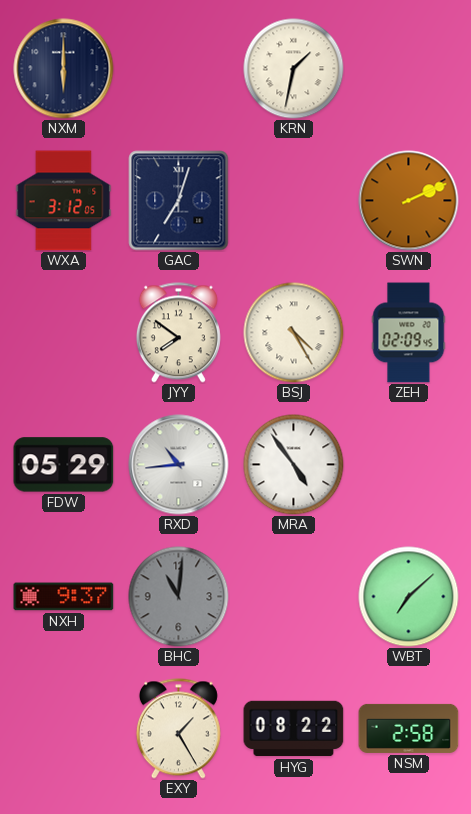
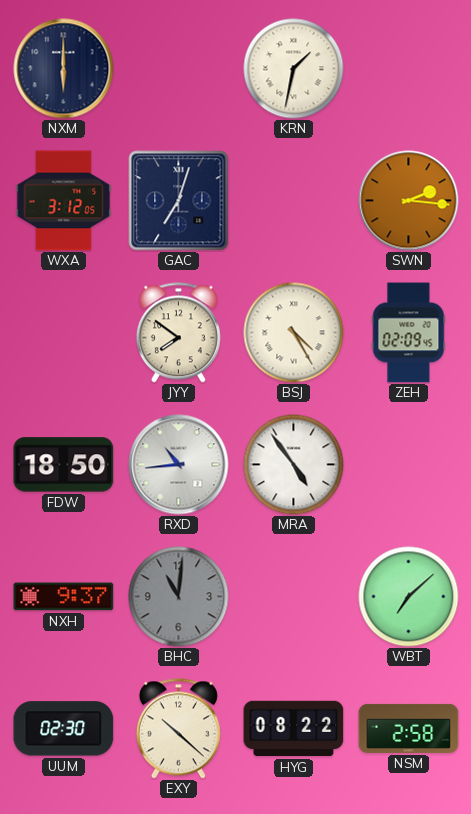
SWN: 2:11 -> 2:16
FDW: 05:29 -> 18:50
UUM: none -> 02:30
EXY: 1:25 -> 10:22
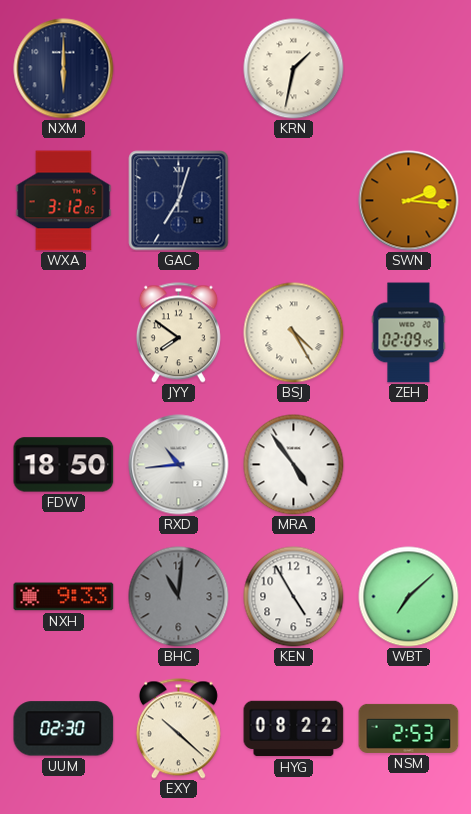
NXH: 9:37 -> 9:33
KEN: none -> 4:55
NSM: 2:58 -> 2:53
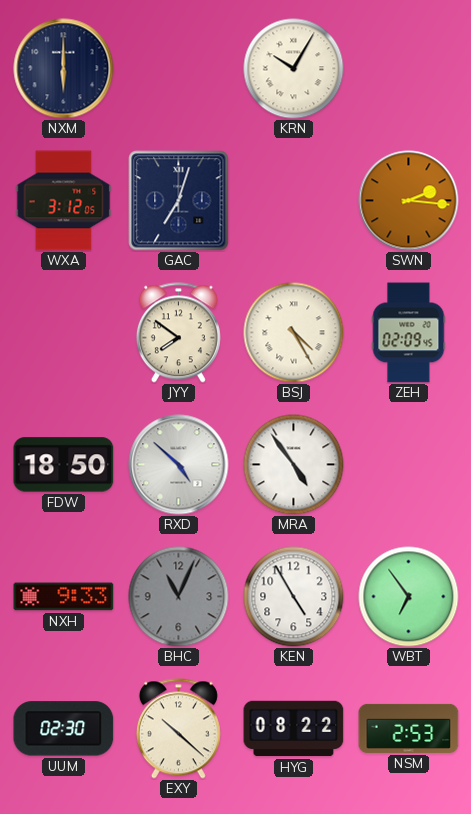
KRN: 1:32 -> 10:05
RXD: 10:44 -> 4:52
BHC: 11:01 -> 11:04
WBT: 7:08 -> 6:54
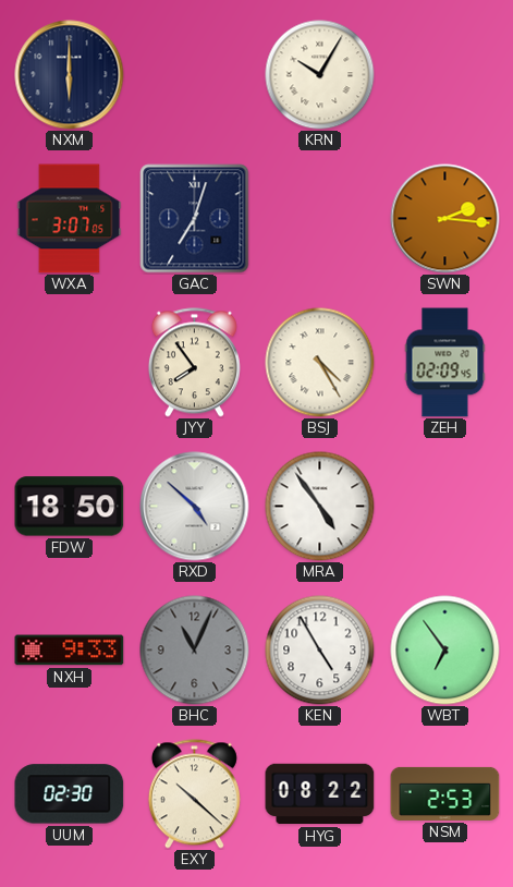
WXA: 3:12 -> 3:07
JYY: 7:51 -> 7:54
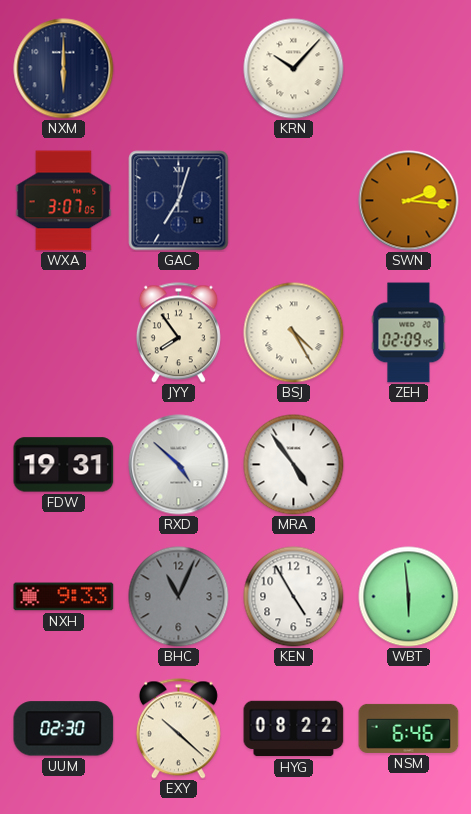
KRN: 10:05 -> 10:07
FDW: 18:50 -> 19:31
WBT: 6:54 -> 5:59
NSM: 2:53 -> 6:46
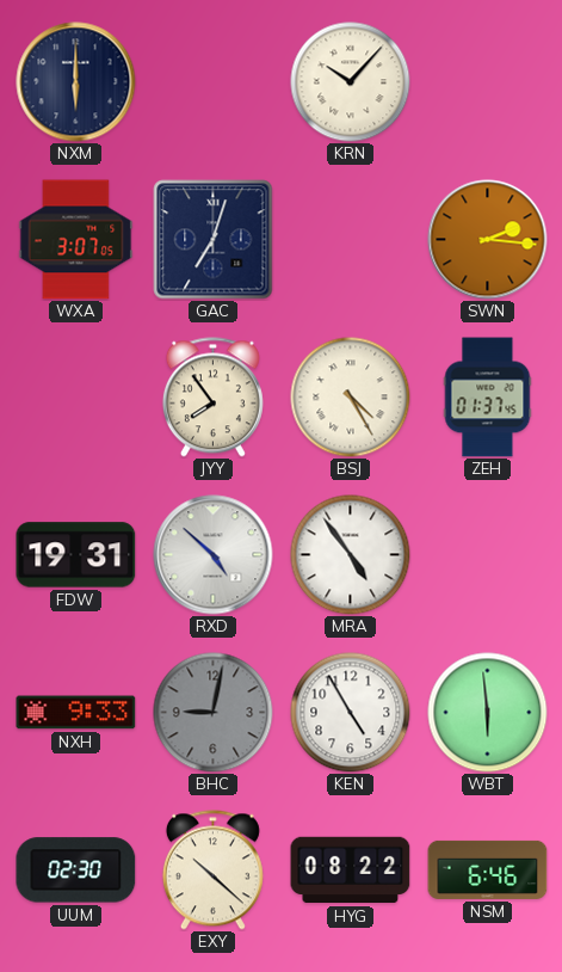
ZEH: 02:09 -> 01:37
BHC: 11:04 -> 9:02
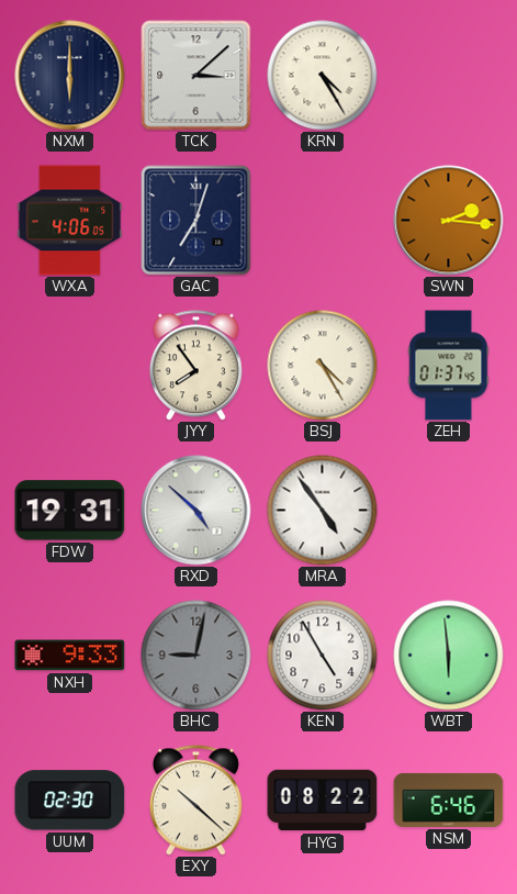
TCK: none -> 3:08
KRN: 10:07 -> 4:25
WXA: 3:07 -> 4:06
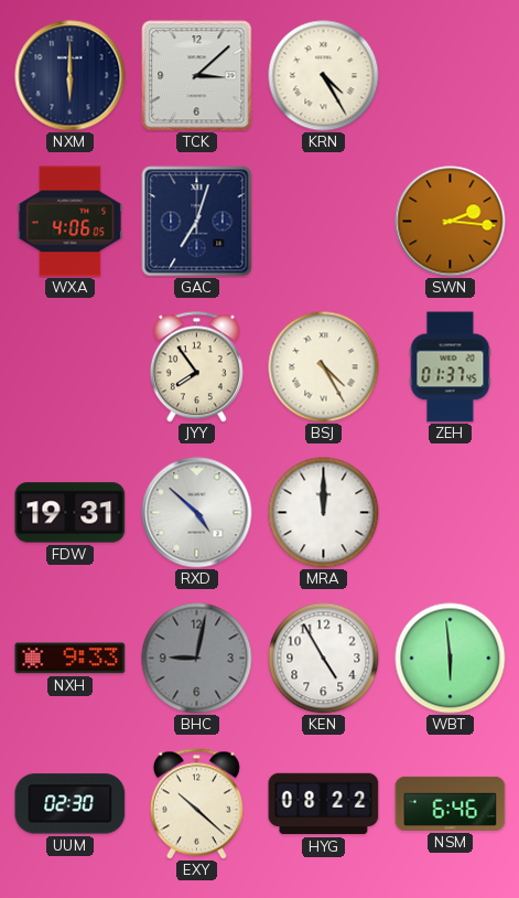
MRA: 4:54 -> 12:00
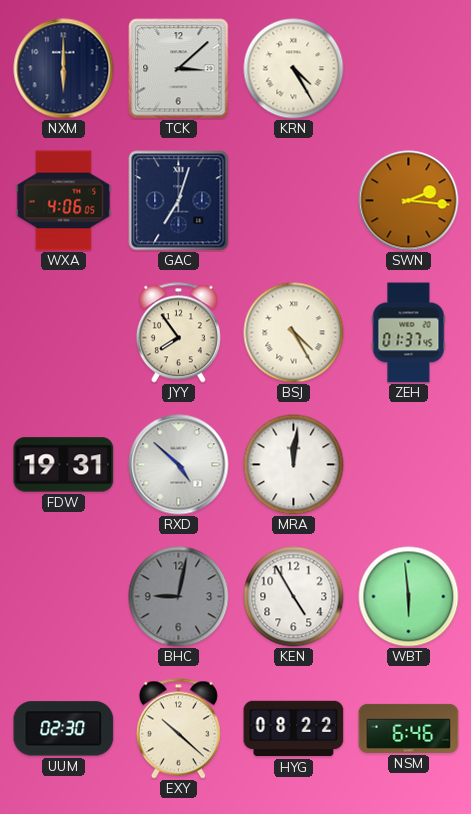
MRA: 12:00 -> 12:01
NXH: 9:33 -> none
